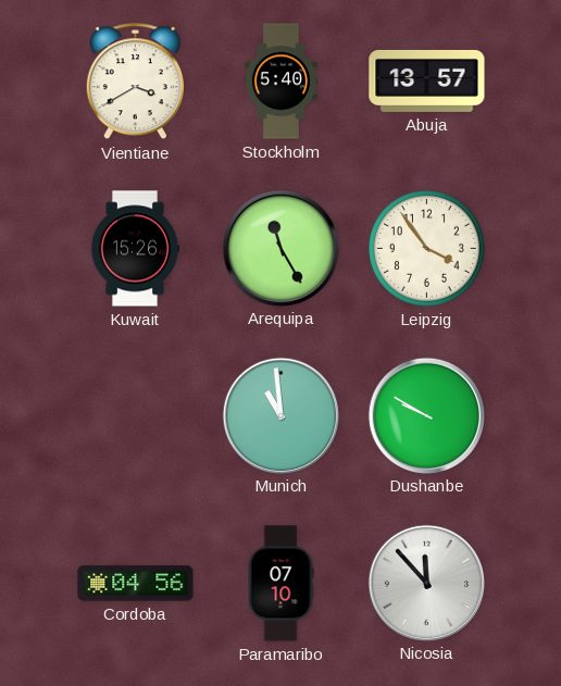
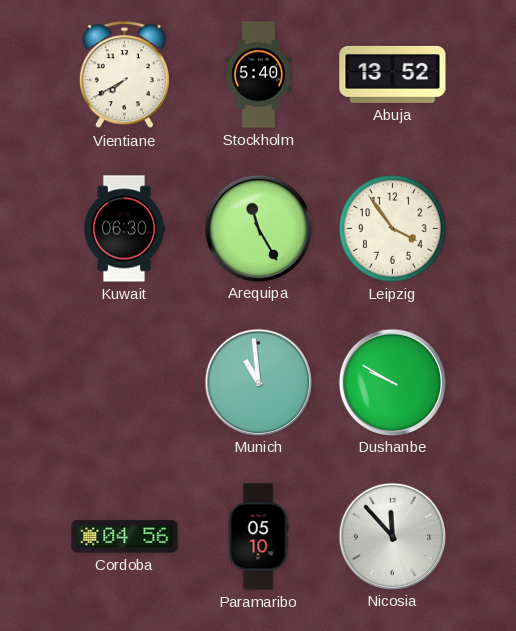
Vientiane: 3:40 -> 7:40
Abuja: 13:57 -> 13:52
Kuwait: 15:26 -> 06:30
Paramaribo: 07:10 -> 05:10
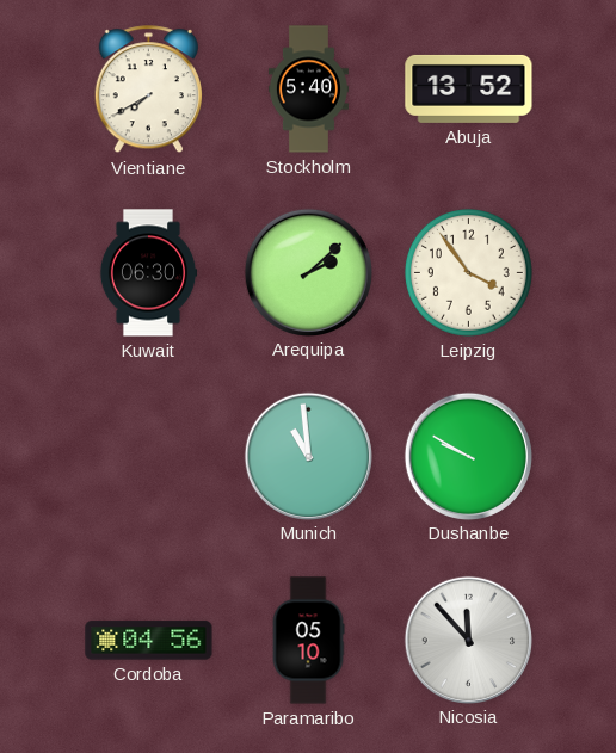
Arequipa: 11:25 -> 2:08
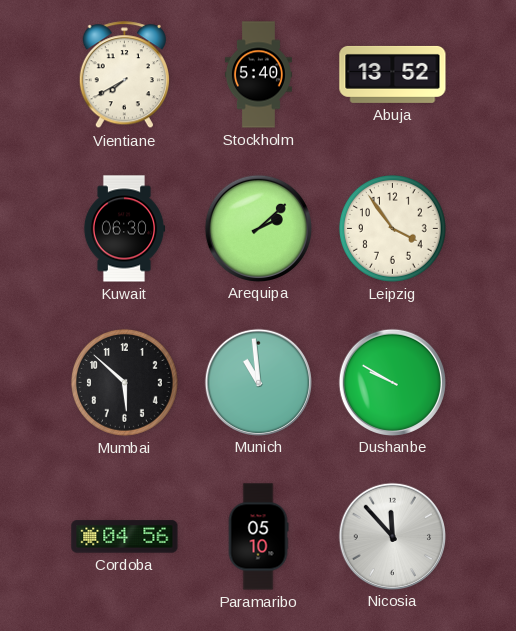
Mumbai: none -> 5:52
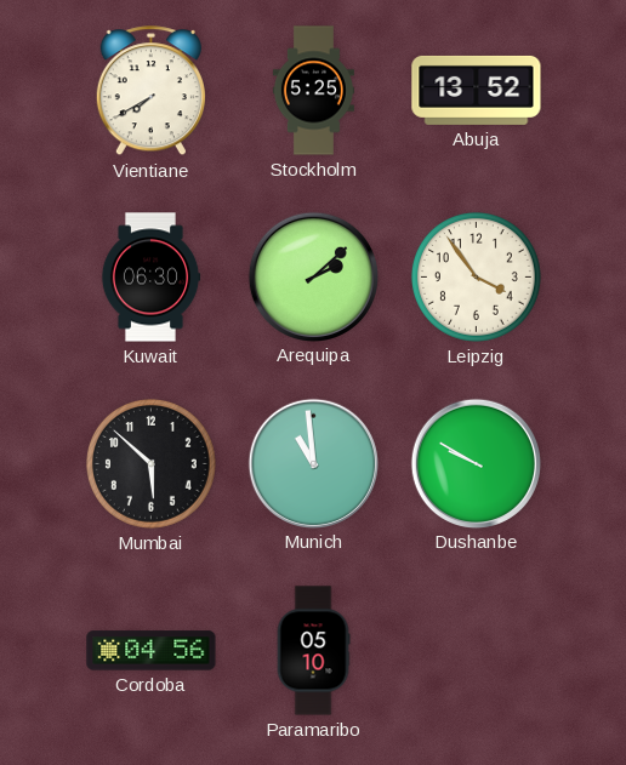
Stockholm: 5:40 -> 5:25
Nicosia: 11:53 -> none
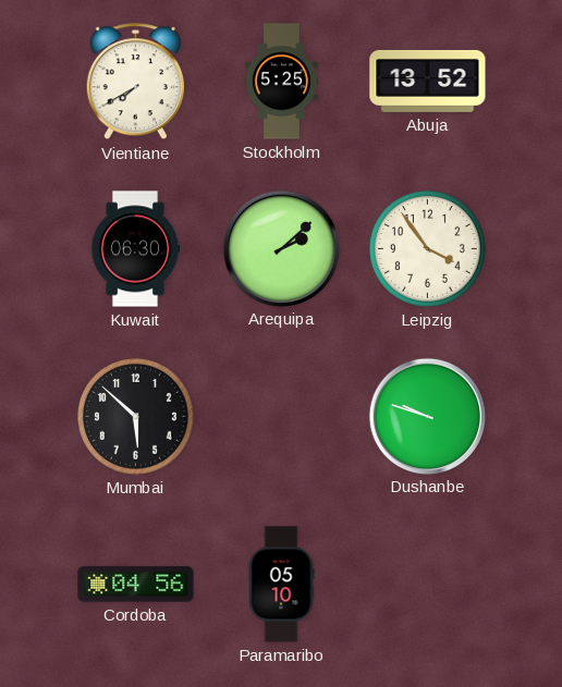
Munich: 10:59 -> none
Dushanbe: 9:50 -> 9:48
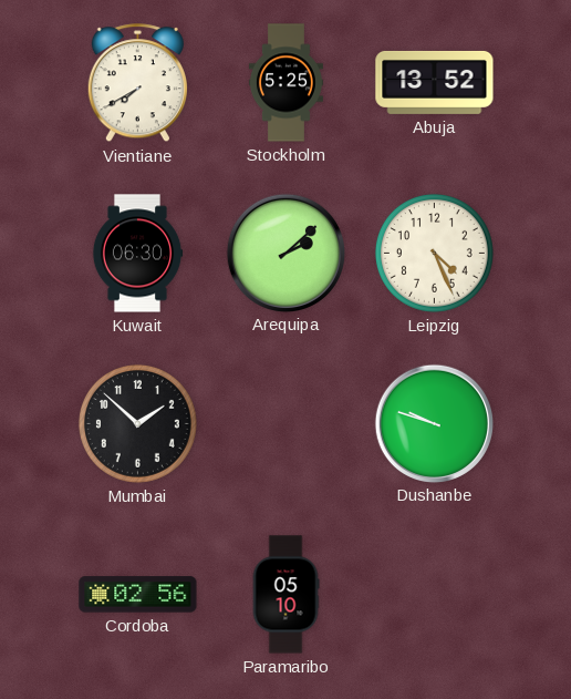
Leipzig: 3:54 -> 4:26
Mumbai: 5:52 -> 1:52
Cordoba: 04:56 -> 02:56
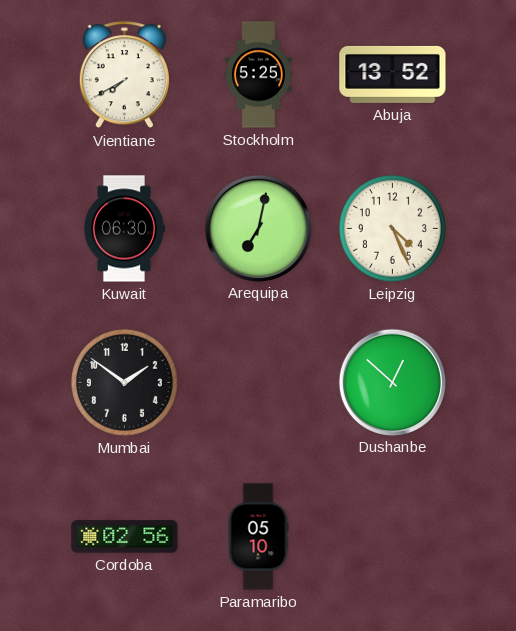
Arequipa: 2:08 -> 7:02
Mumbai: 1:52 -> 1:51
Dushanbe: 9:48 -> 12:52
